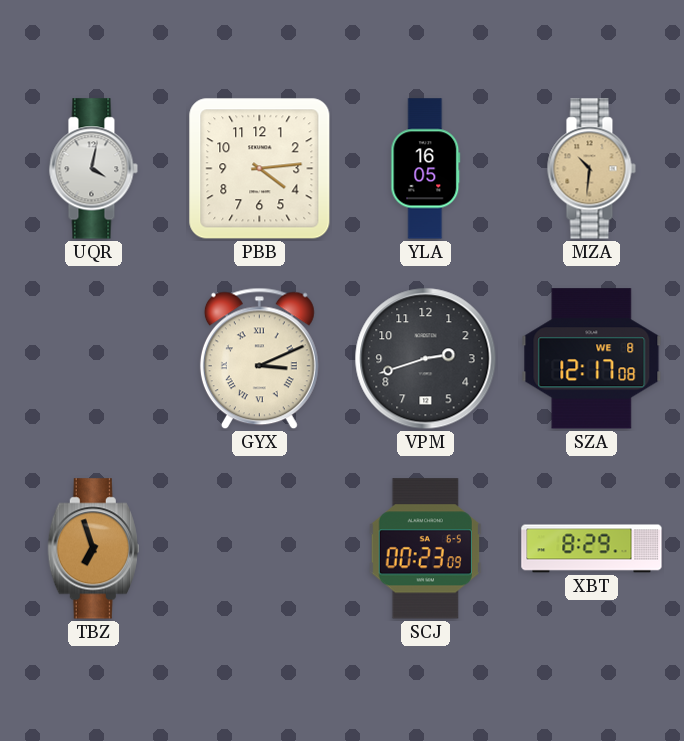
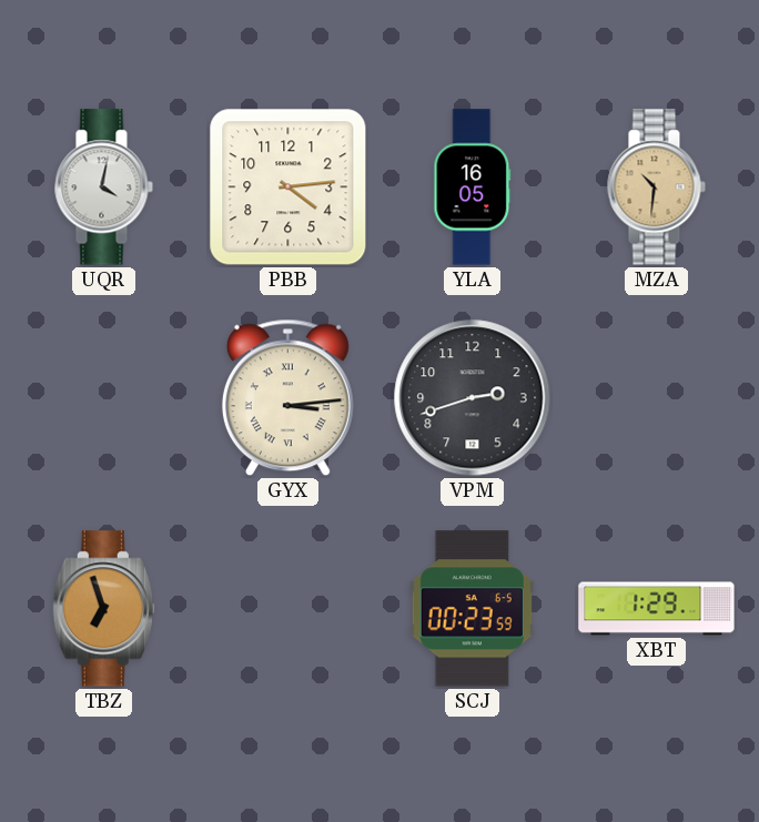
GYX: 3:11 -> 3:14
SZA: 12:17 -> none
SCJ: 00:23:09 -> 00:23:59
XBT: 8:29 -> 1:29
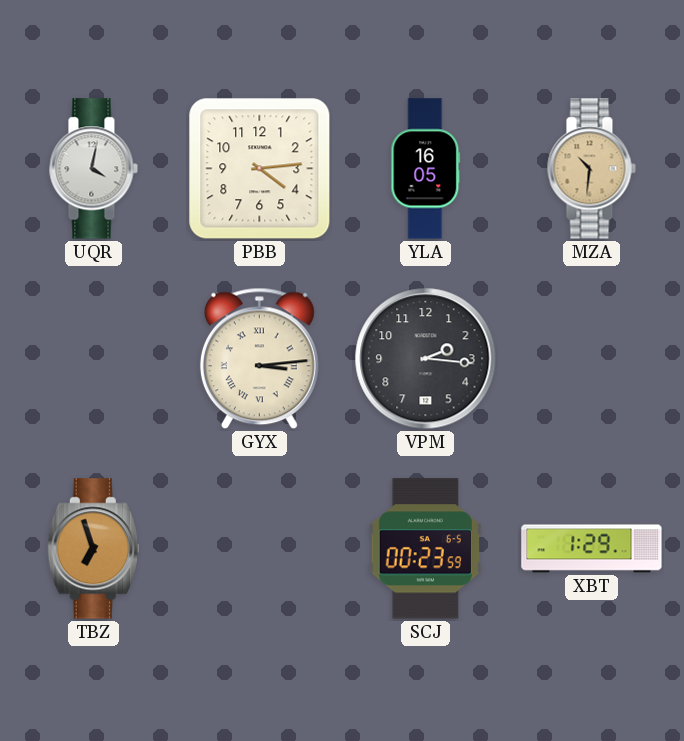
VPM: 2:42 -> 2:16
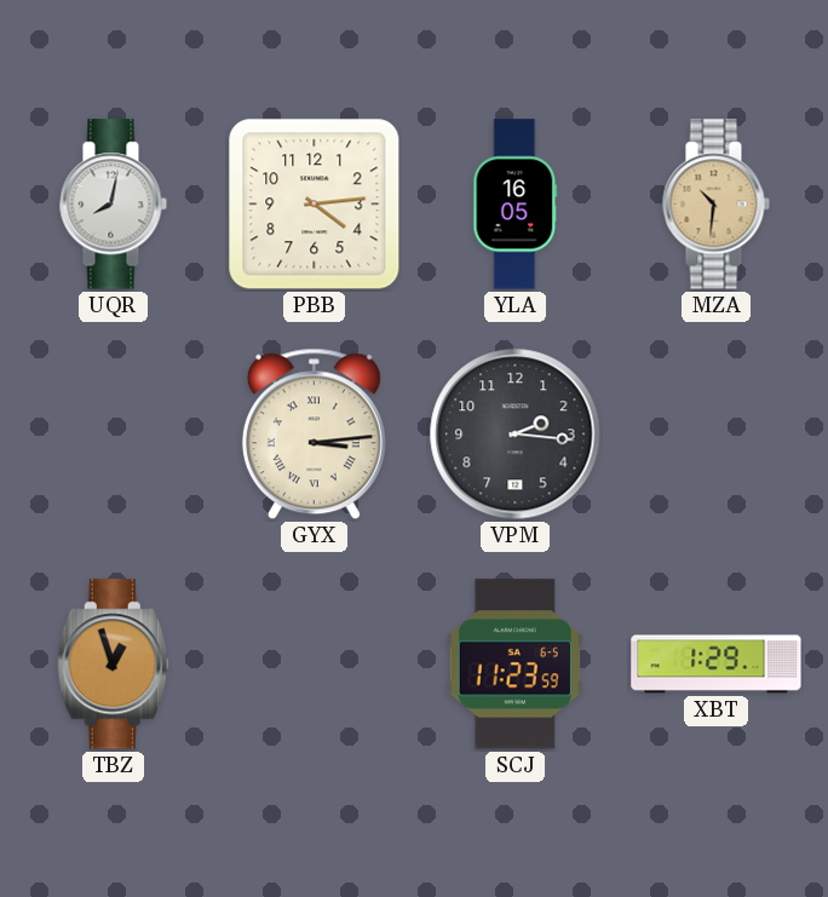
UQR: 4:02 -> 8:02
TBZ: 6:57 -> 12:57
SCJ: 00:23 -> 11:23
